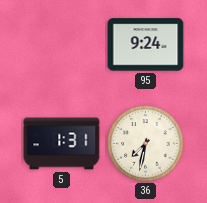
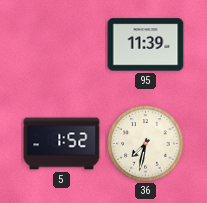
95: 9:24 -> 11:39
5: 1:31 -> 1:52
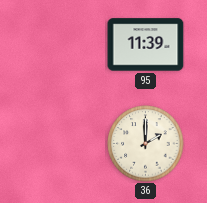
5: 1:52 -> none
36: 7:32 -> 2:00
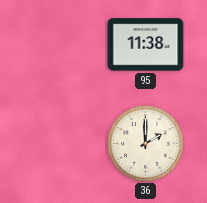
95: 11:39 -> 11:38
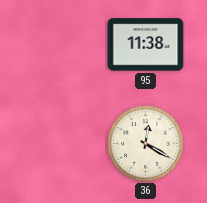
36: 2:00 -> 12:20
